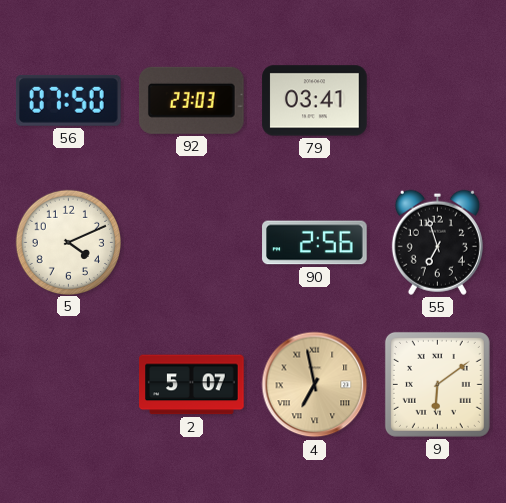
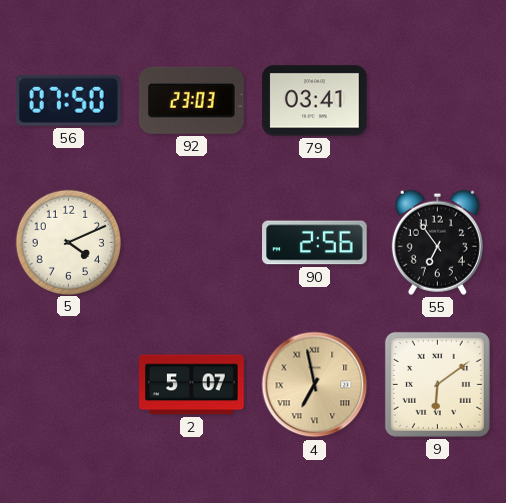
55: 6:57 -> 6:54
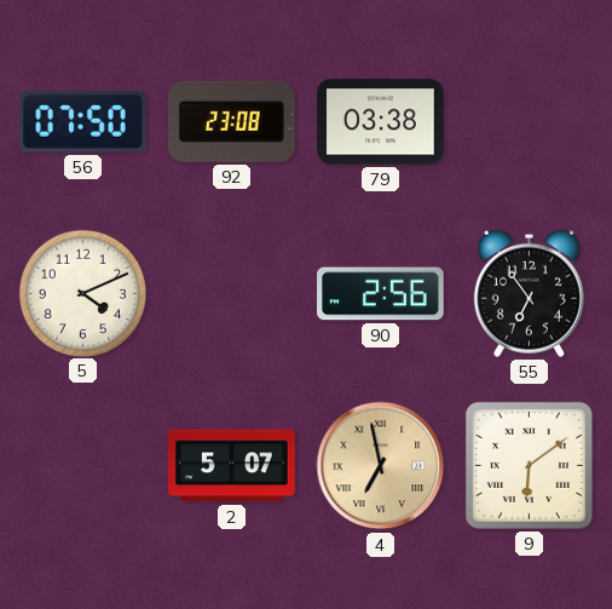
92: 23:03 -> 23:08
79: 03:41 -> 03:38
